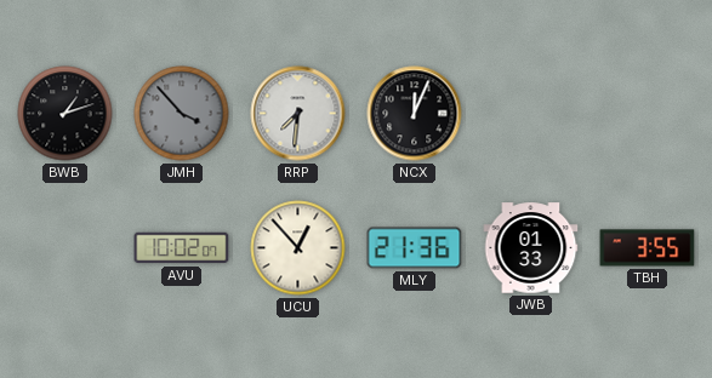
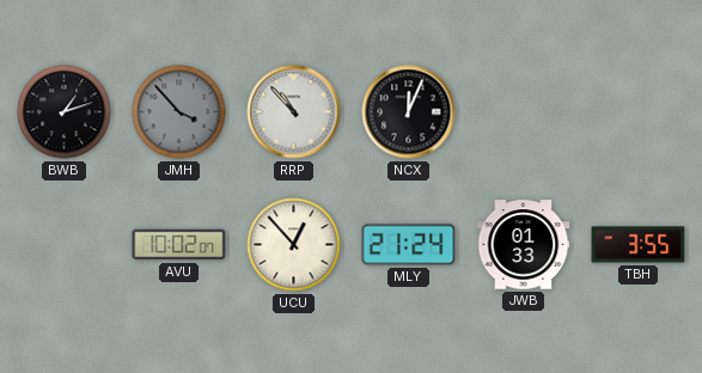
RRP: 7:31 -> 10:53
MLY: 21:36 -> 21:24
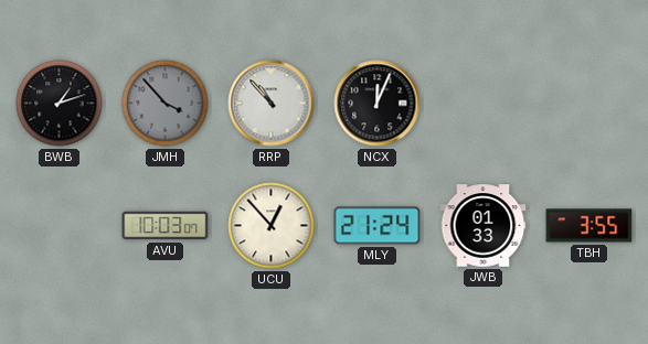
AVU: 10:02 -> 10:03
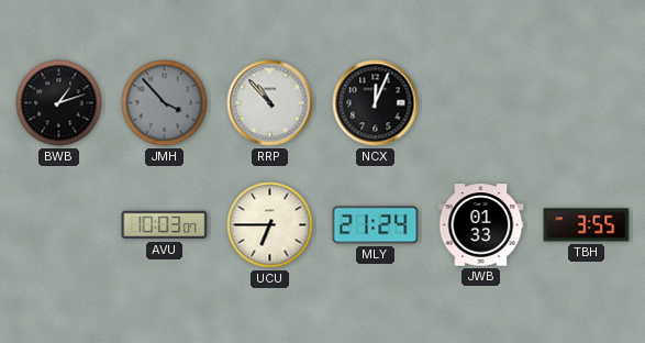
UCU: 12:53 -> 6:45
